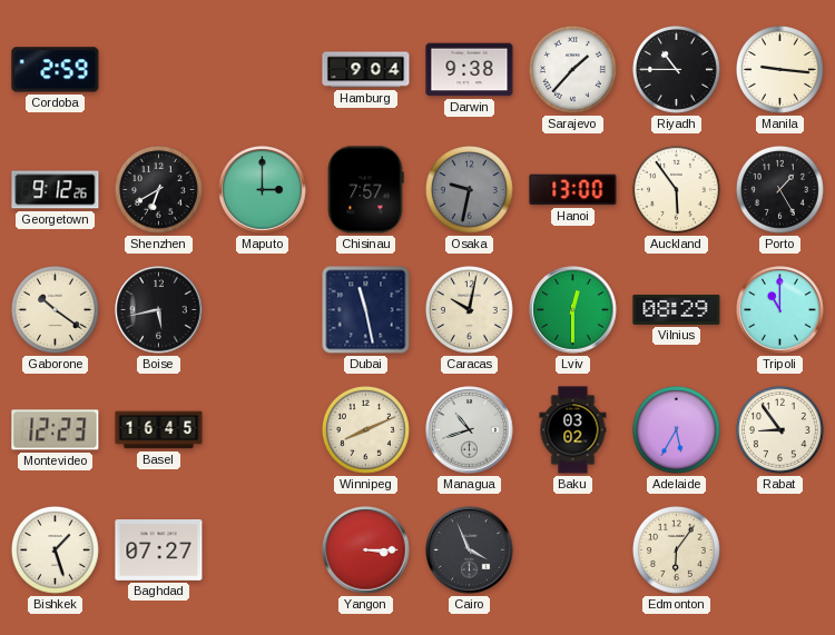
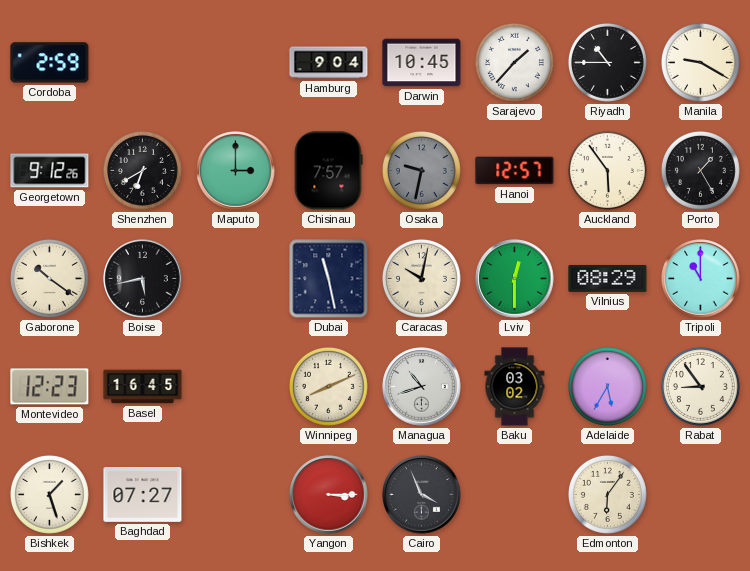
Darwin: 9:38 -> 10:45
Manila: 9:16 -> 9:20
Hanoi: 13:00 -> 12:57
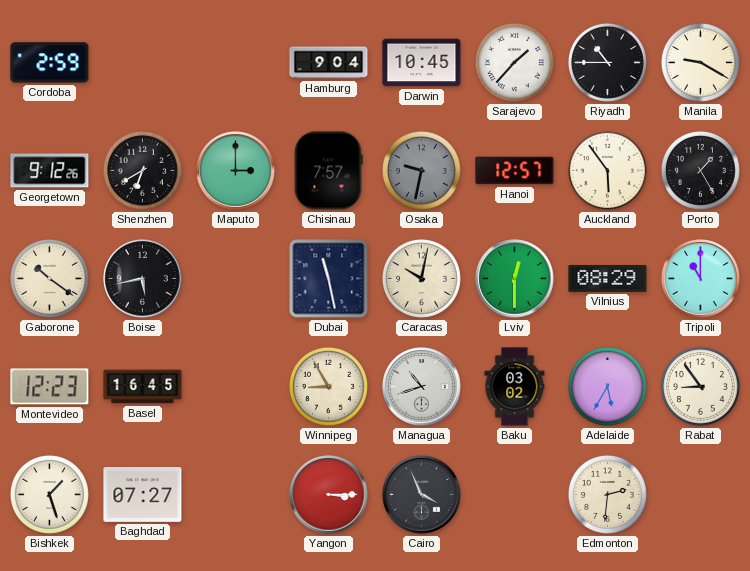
Winnipeg: 8:11 -> 8:55
Edmonton: 6:06 -> 2:31
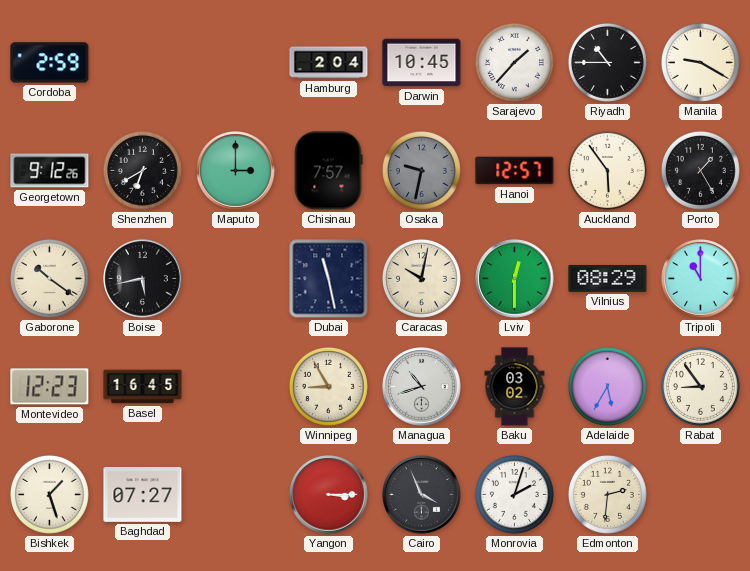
Hamburg: 9:04 -> 2:04
Monrovia: none -> 2:03
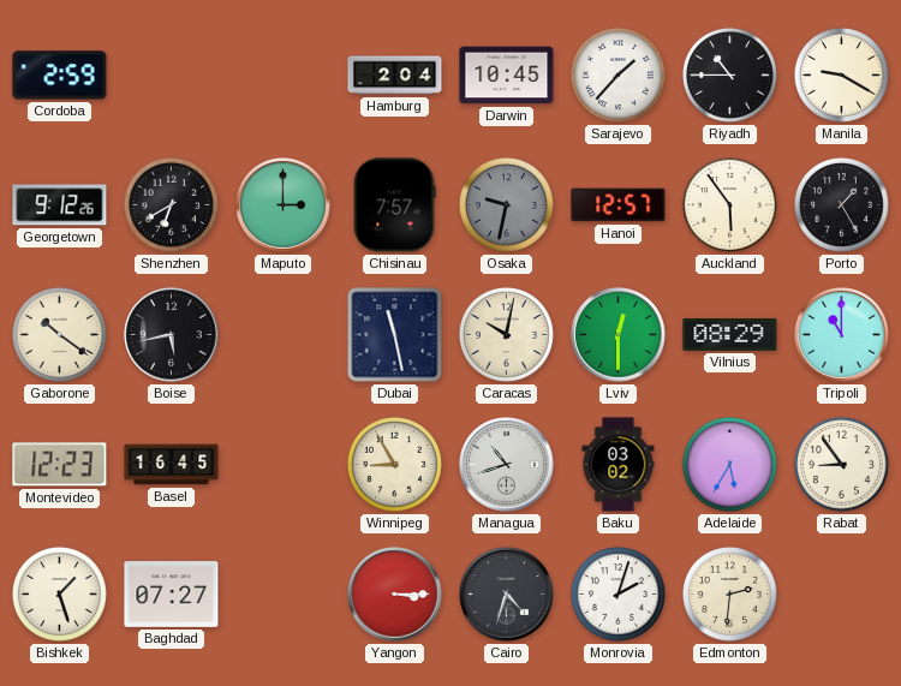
Cairo: 3:56 -> 4:33
